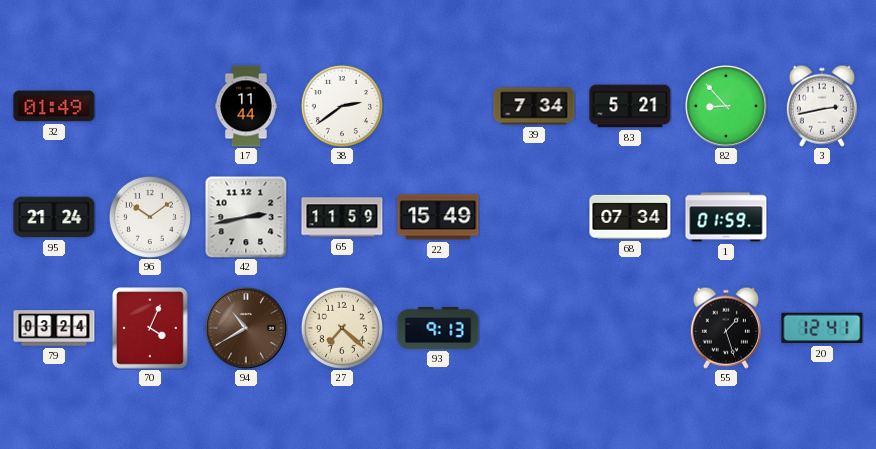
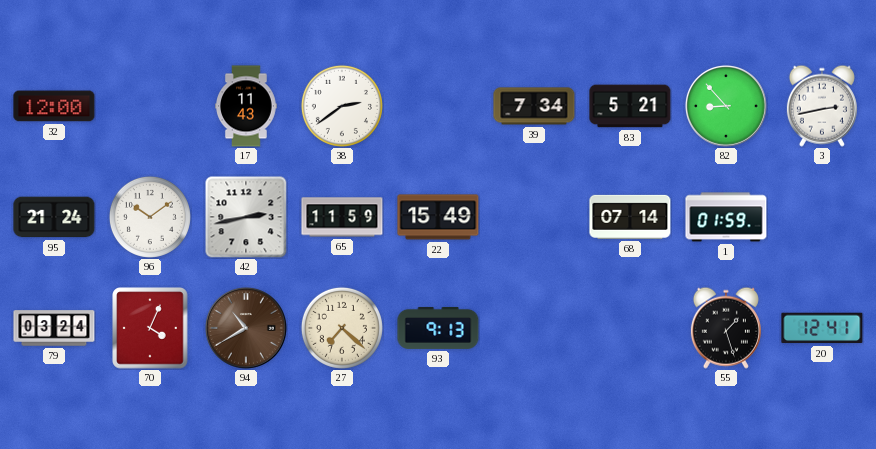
32: 01:49 -> 12:00
17: 11:44 -> 11:43
68: 07:34 -> 07:14
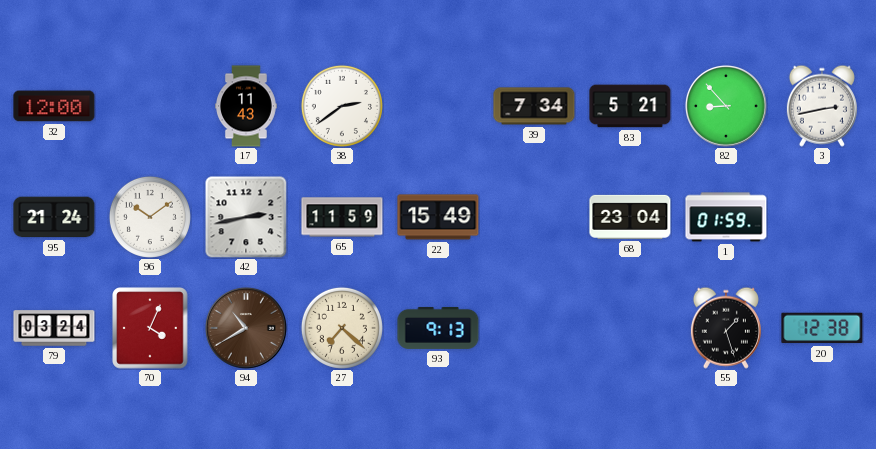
68: 07:14 -> 23:04
20: 12:41 -> 12:38
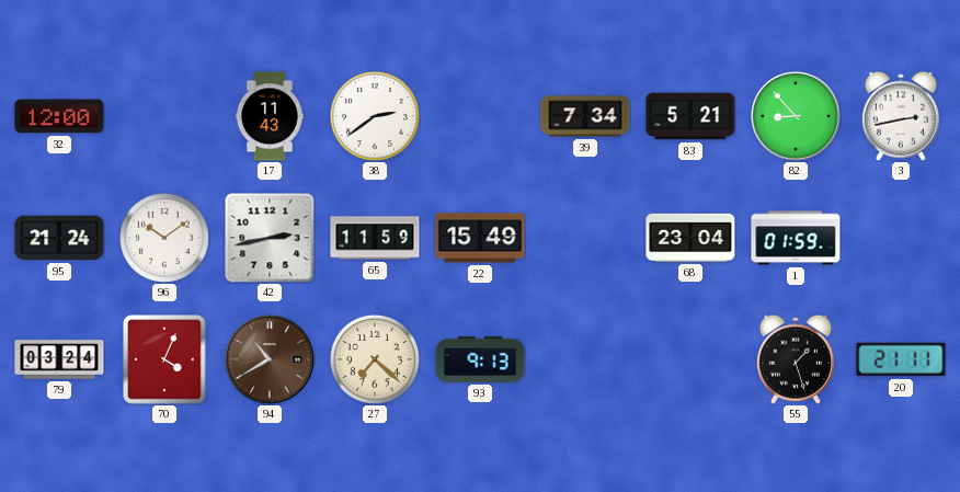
20: 12:38 -> 21:11
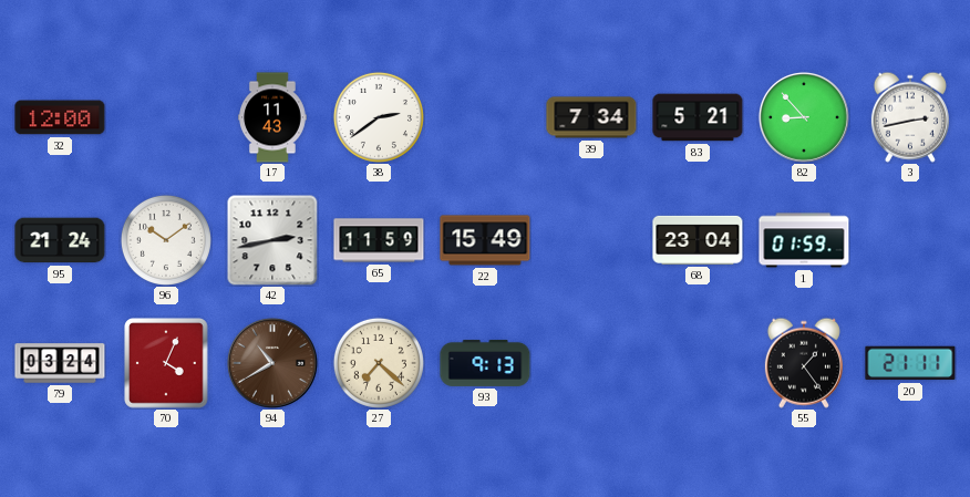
55: 1:27 -> 1:24
